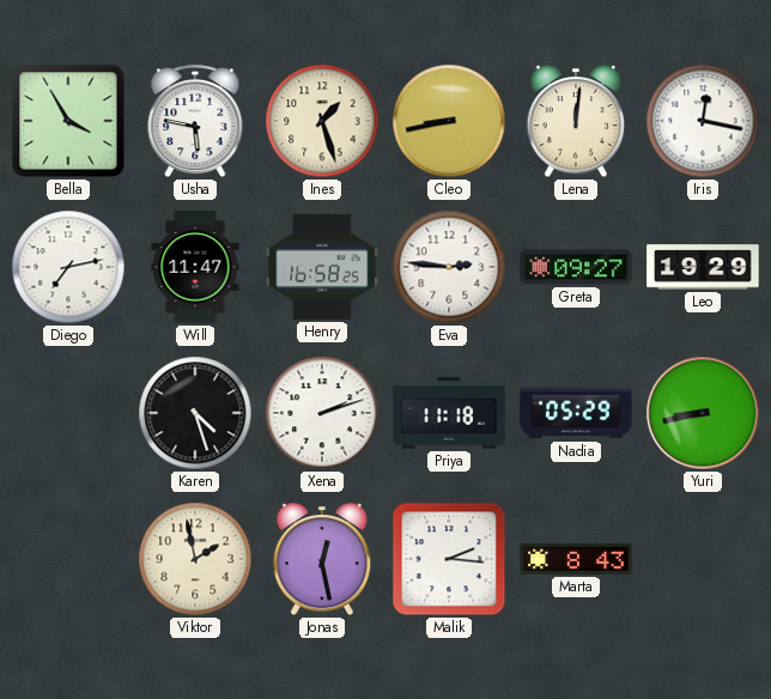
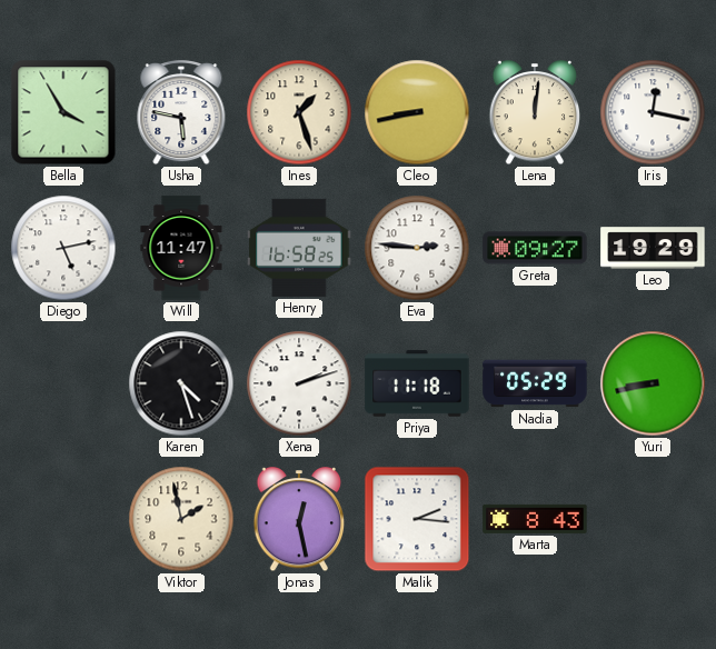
Diego: 7:13 -> 5:13
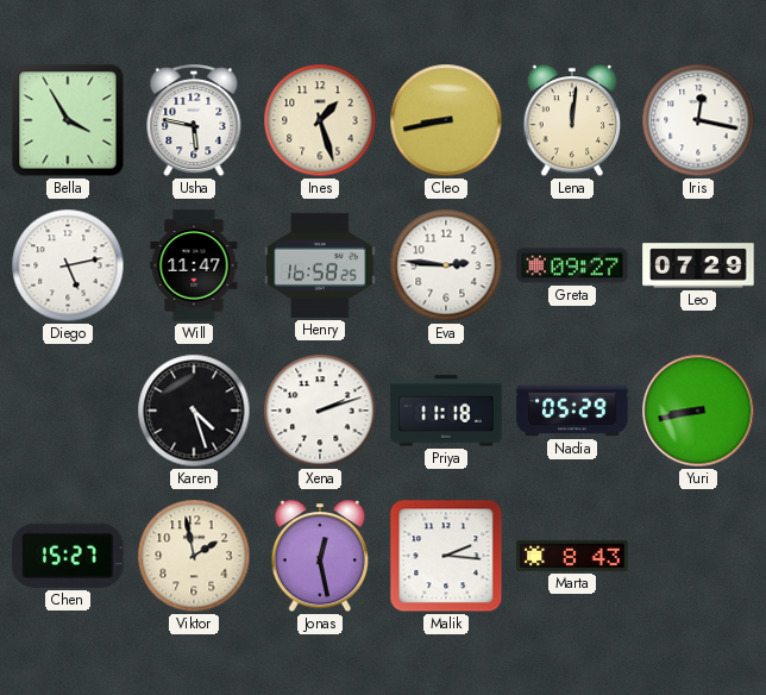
Leo: 19:29 -> 07:29
Chen: none -> 15:27
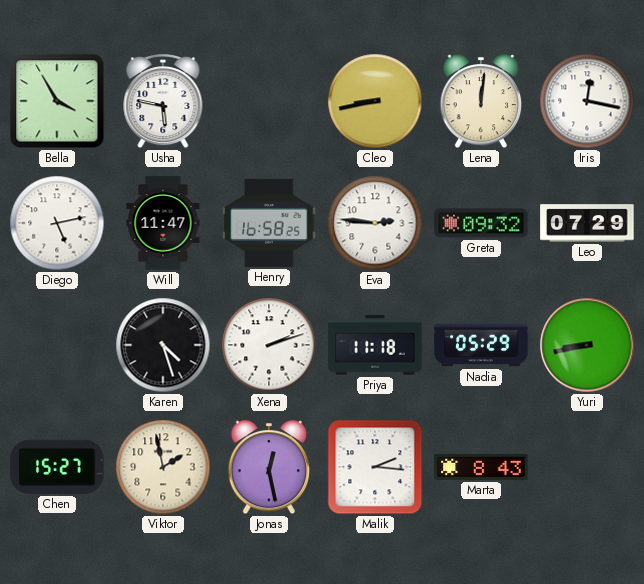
Ines: 1:27 -> none
Greta: 09:27 -> 09:32
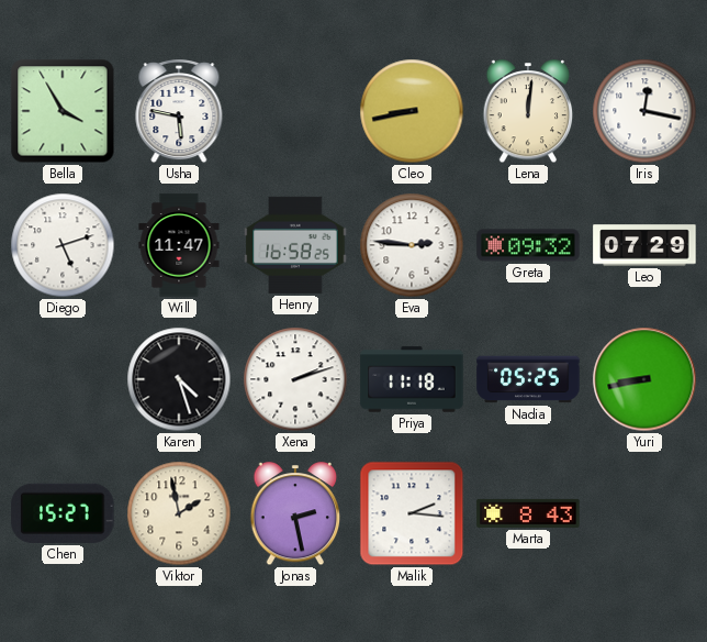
Diego: 5:13 -> 5:12
Nadia: 05:29 -> 05:25
Jonas: 12:28 -> 2:28
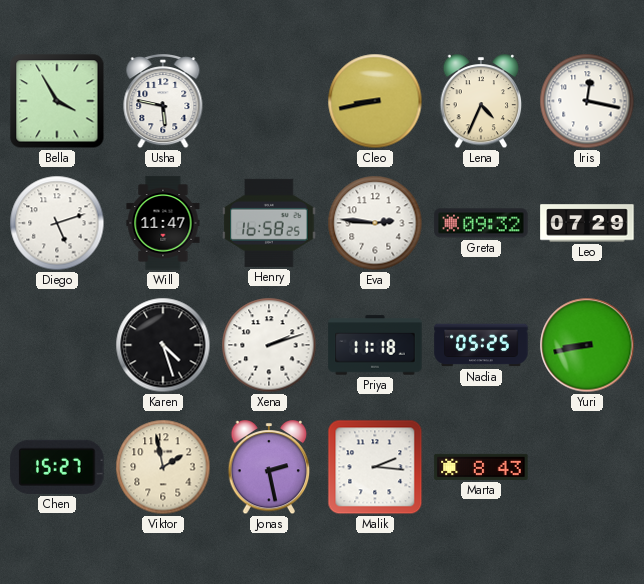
Lena: 12:01 -> 4:34
